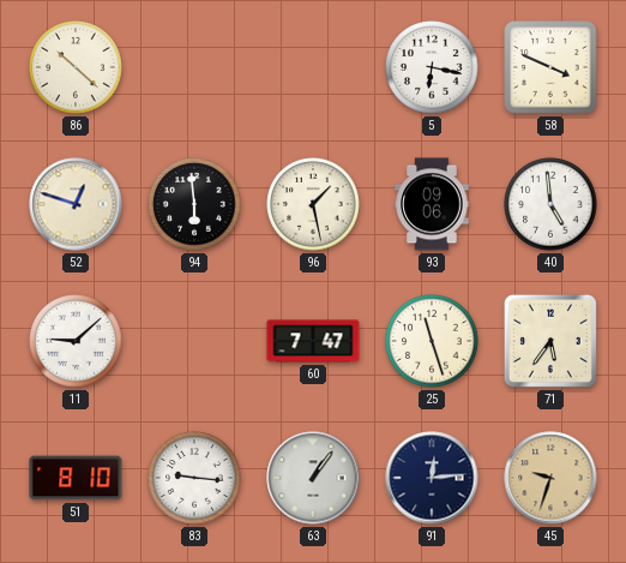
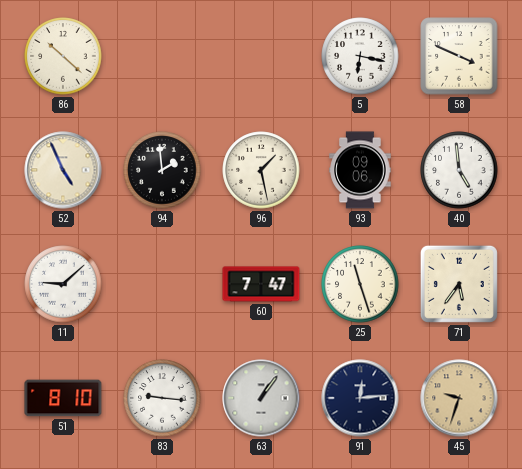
52: 12:48 -> 4:56
94: 5:59 -> 1:59
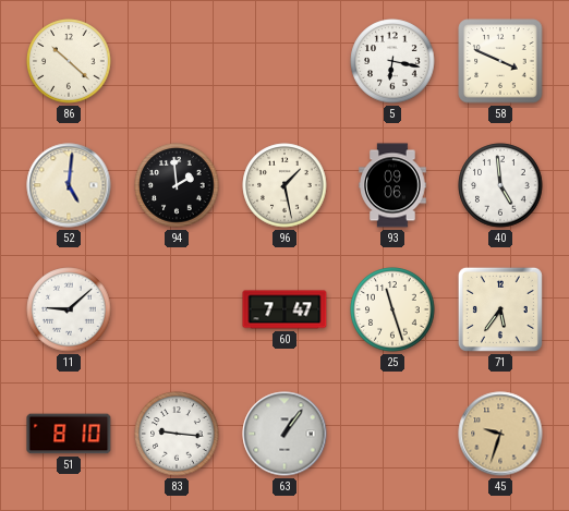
52: 4:56 -> 5:01
91: 12:14 -> none
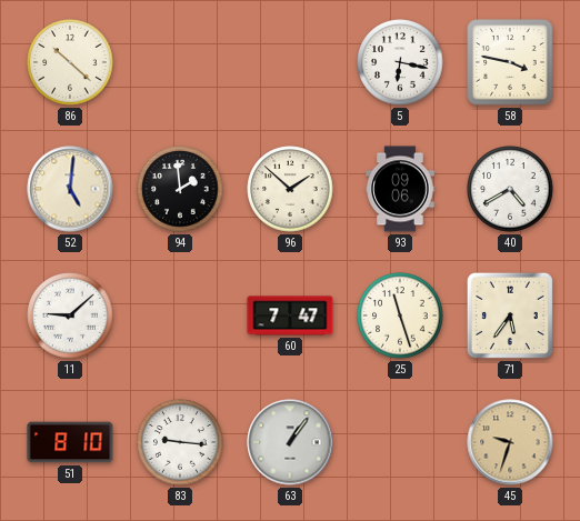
58: 3:49 -> 3:47
96: 1:28 -> 1:52
40: 4:59 -> 4:40
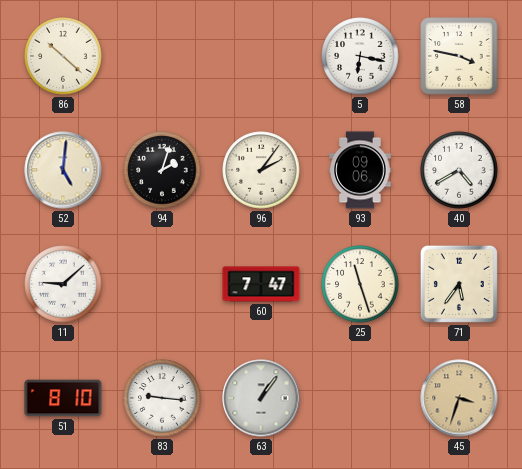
94: 1:59 -> 2:03
96: 1:52 -> 2:06
45: 9:33 -> 3:33
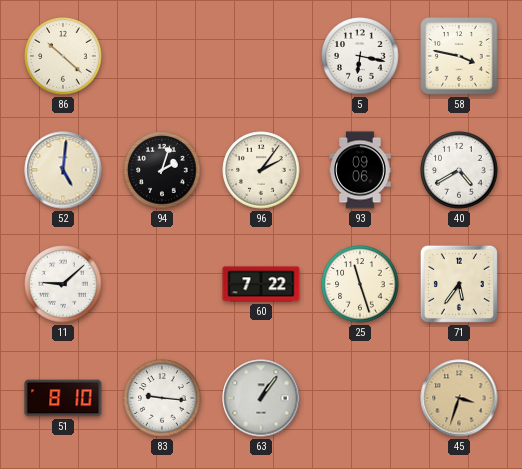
60: 7:47 -> 7:22
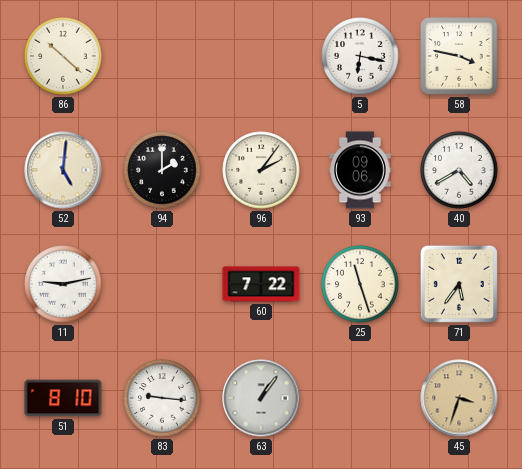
94: 2:03 -> 2:00
11: 9:08 -> 9:13
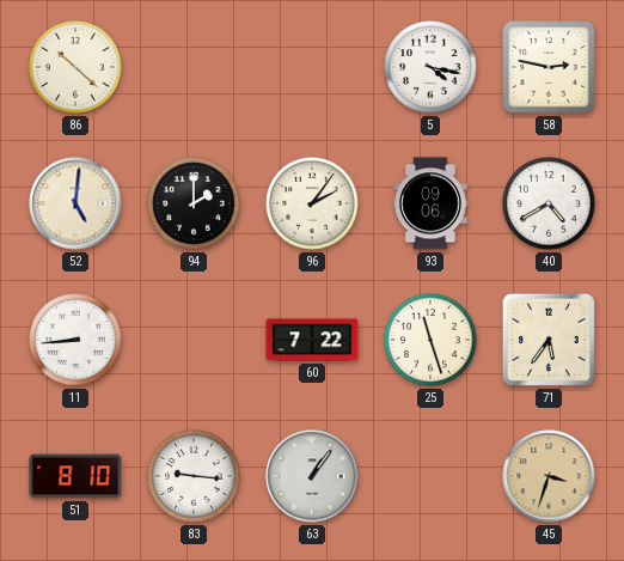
5: 6:17 -> 4:17
58: 3:47 -> 2:47
11: 9:13 -> 8:44
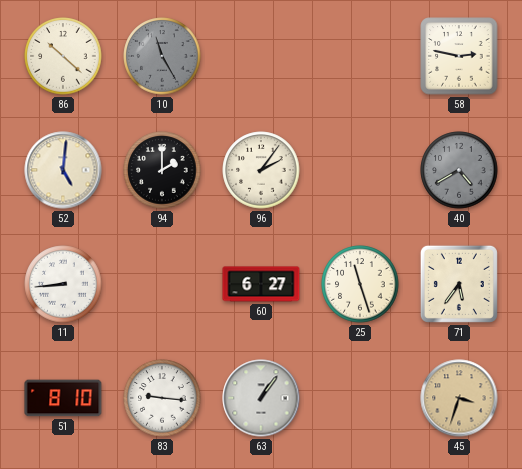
10: none -> 11:25
5: 4:17 -> none
93: 09:06 -> none
40 dial: white -> grey
60: 7:22 -> 6:27
